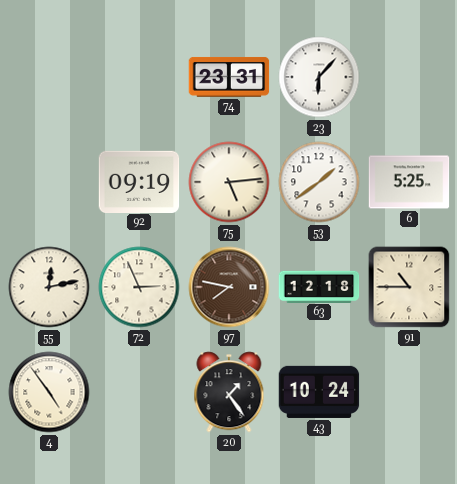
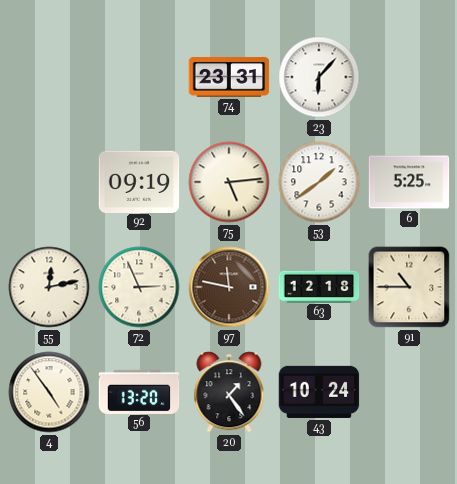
97: 7:47 -> 11:47
56: none -> 13:20
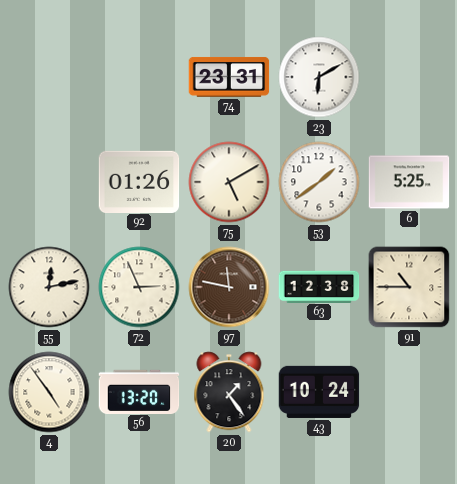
23: 6:07 -> 6:10
92: 09:19 -> 01:26
75: 5:14 -> 5:10
63: 12:18 -> 12:38
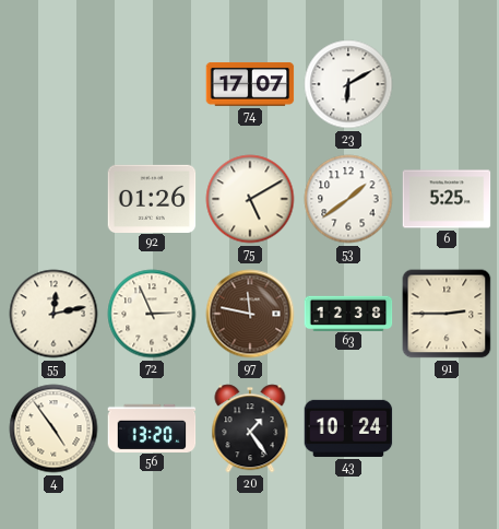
74: 23:31 -> 17:07
91: 10:45 -> 2:45
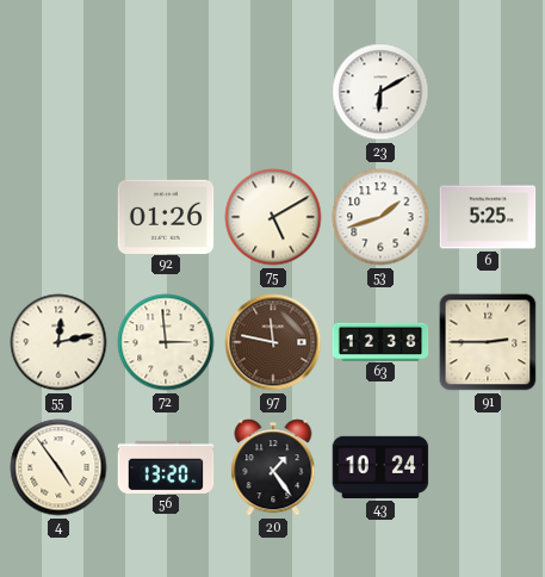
74: 17:07 -> none
53: 1:39 -> 1:42
72: 2:56 -> 2:59
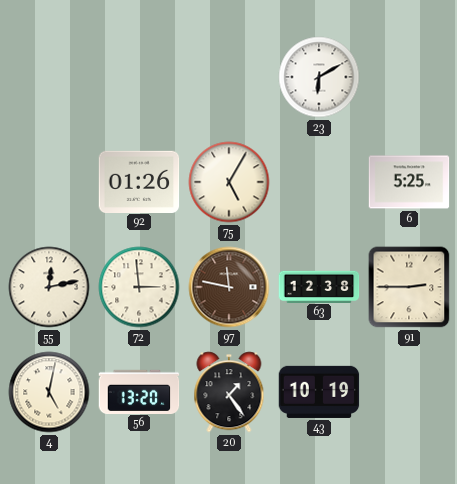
75: 5:10 -> 5:05
53: 1:42 -> none
4: 4:54 -> 5:02
43: 10:24 -> 10:19
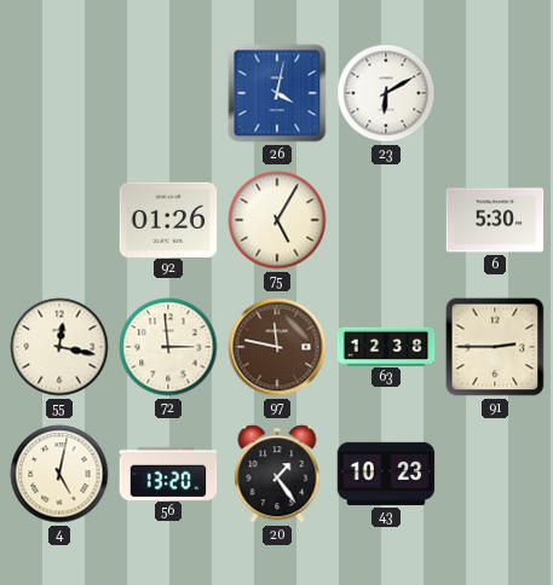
26: none -> 4:02
6: 5:25 -> 5:30
55: 12:13 -> 12:17
43: 10:19 -> 10:23
